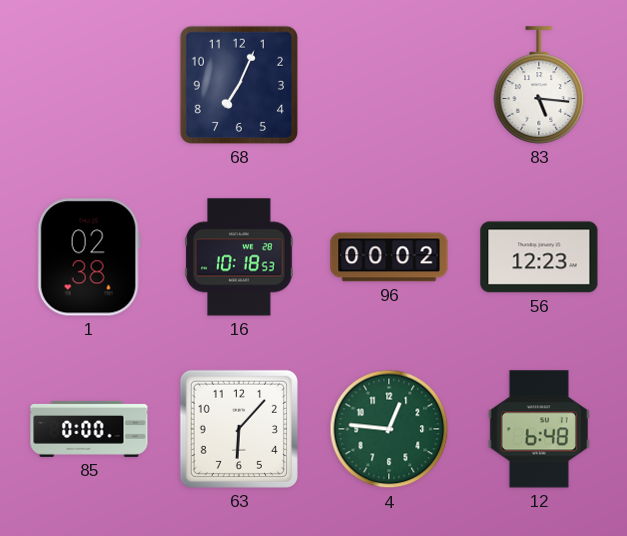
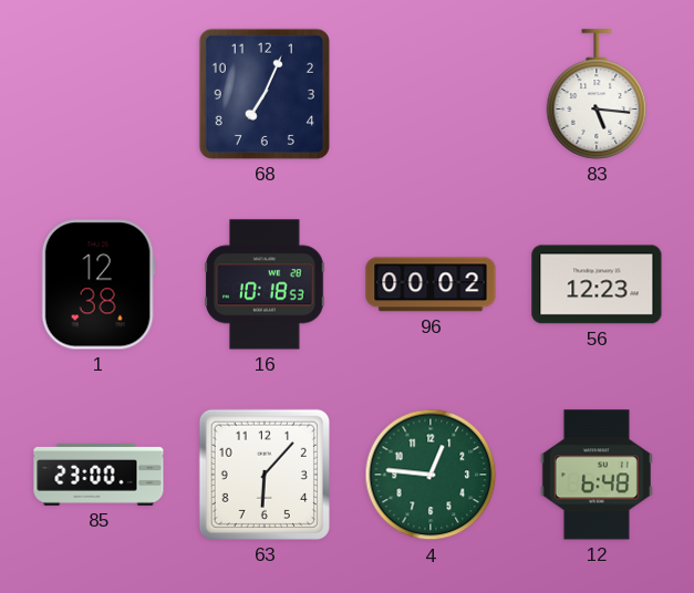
1: 02:38 -> 12:38
85: 0:00 -> 23:00
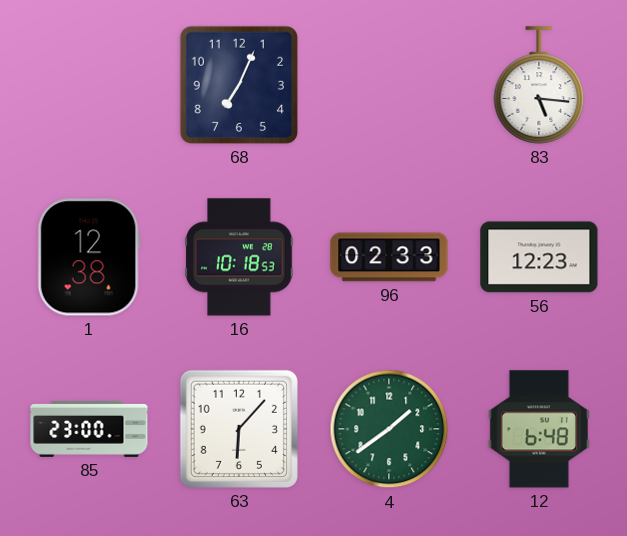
96: 00:02 -> 02:33
4: 12:46 -> 1:39
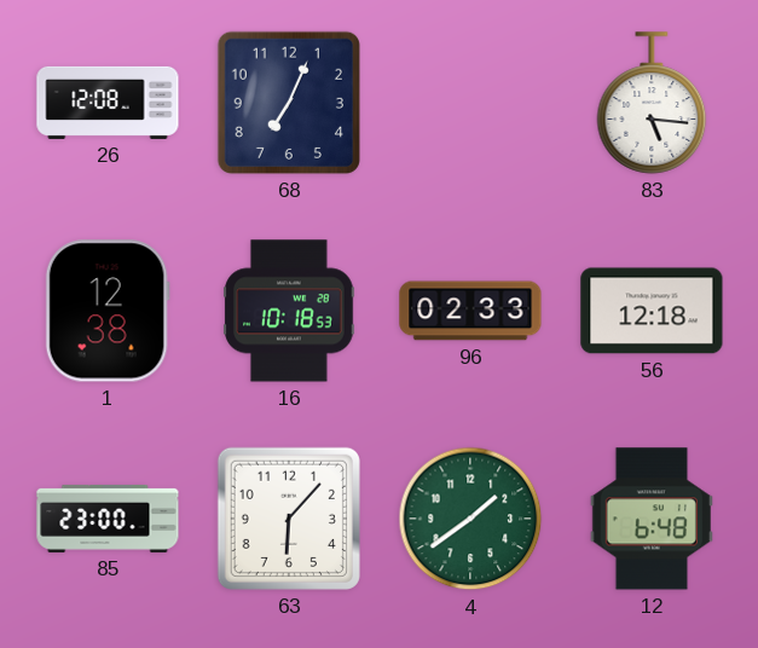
26: none -> 12:08
56: 12:23 -> 12:18
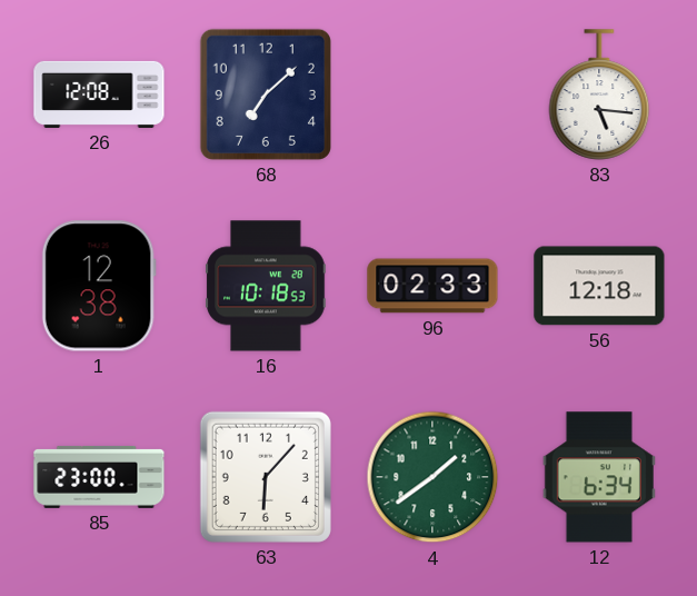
68: 7:04 -> 7:08
12: 6:48 -> 6:34
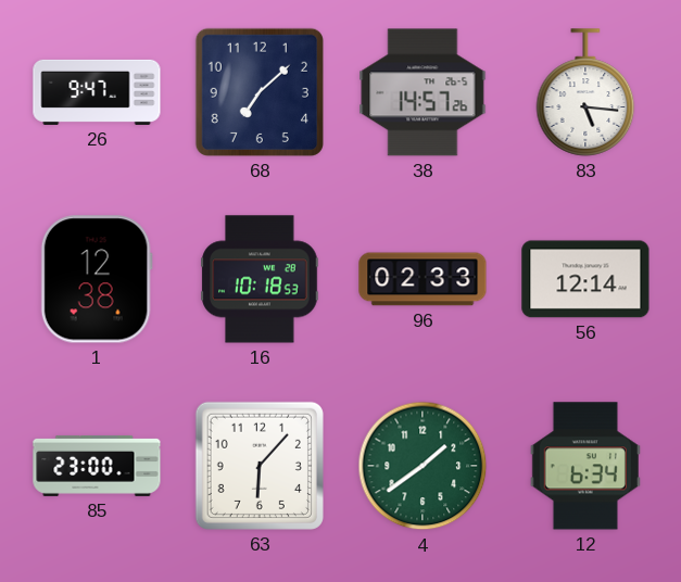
26: 12:08 -> 9:47
38: none -> 14:57
56: 12:18 -> 12:14
